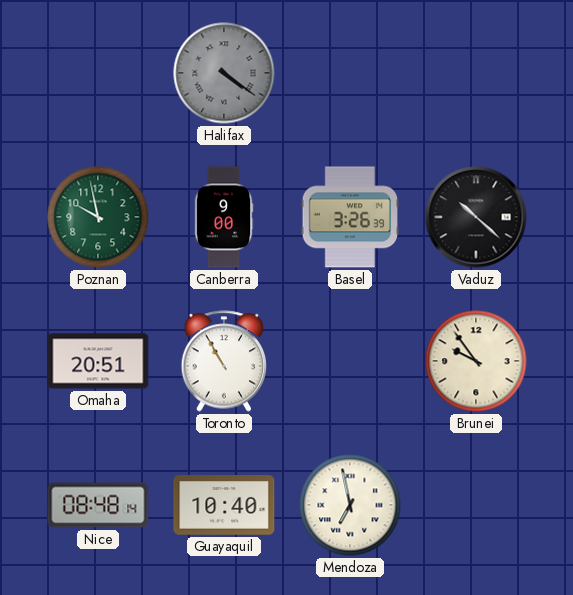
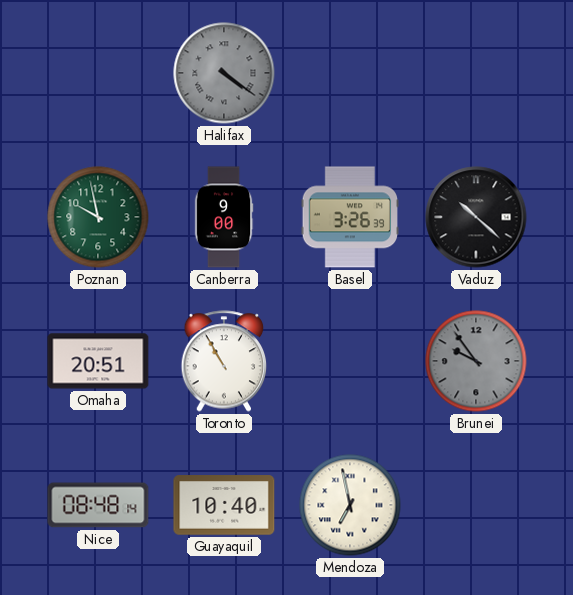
Brunei dial: cream -> grey
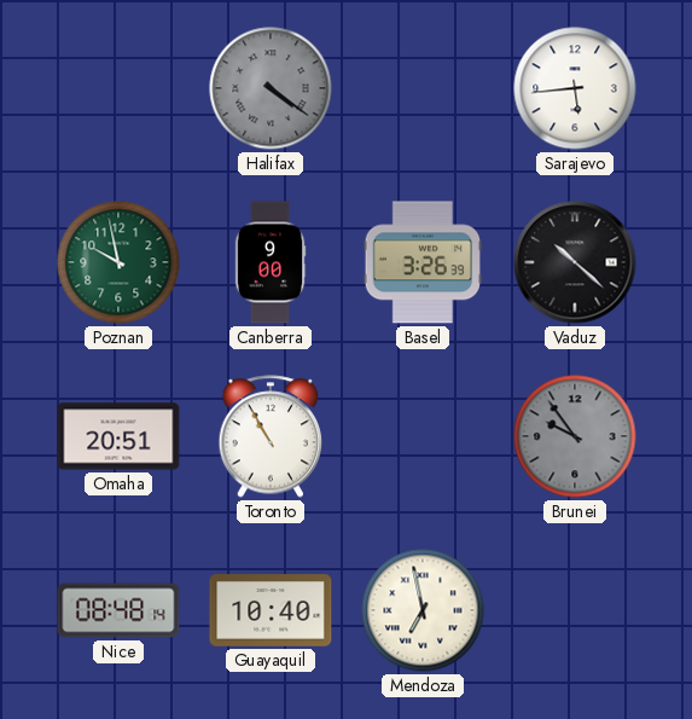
Sarajevo: none -> 5:44
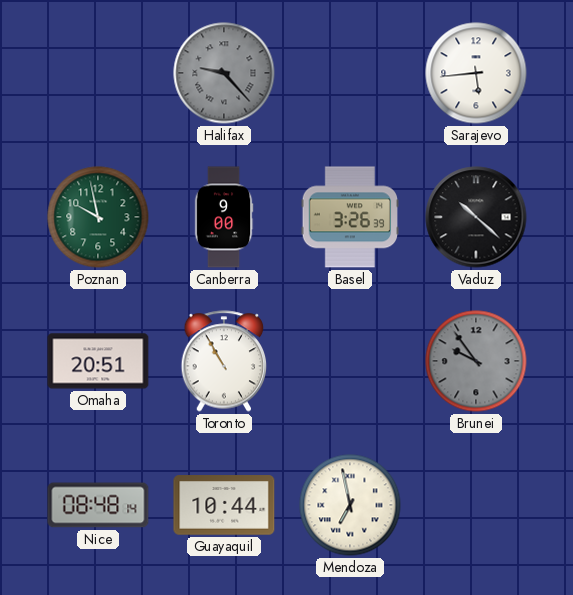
Halifax: 4:21 -> 9:23
Guayaquil: 10:40 -> 10:44
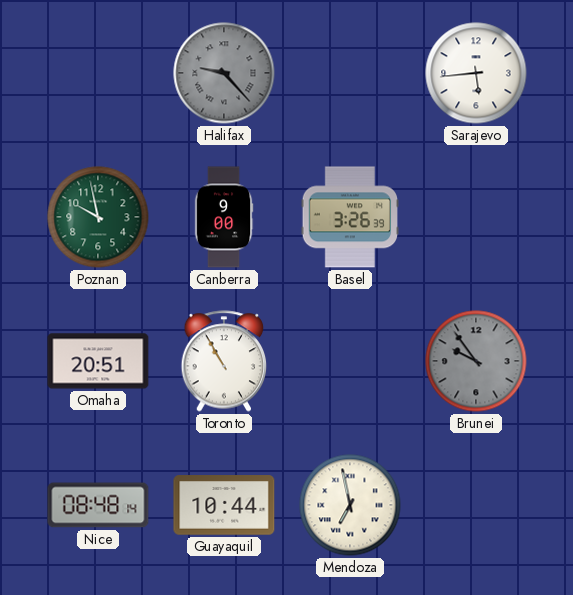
Vaduz: 10:22 -> none
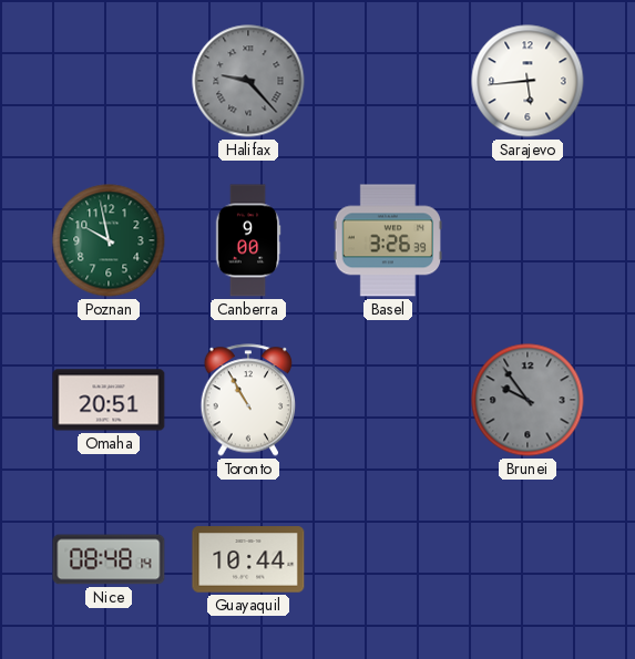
Mendoza: 6:58 -> none
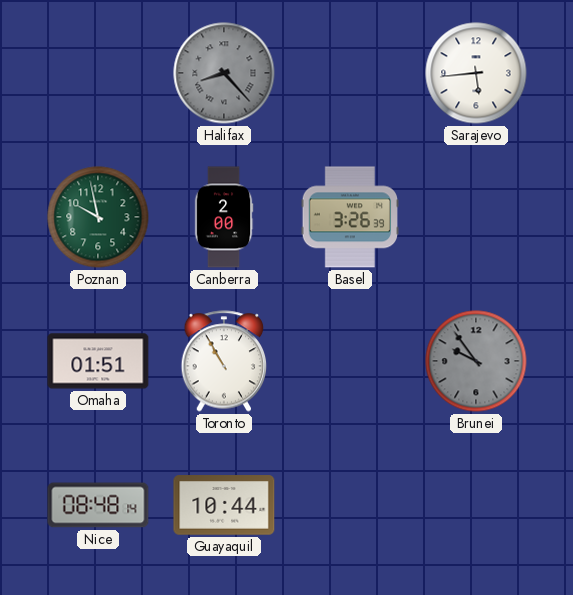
Halifax: 9:23 -> 8:23
Canberra: 9:00 -> 2:00
Omaha: 20:51 -> 01:51
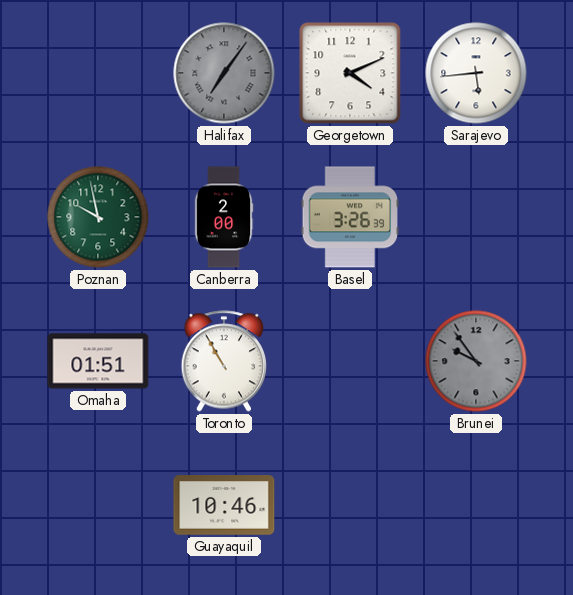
Halifax: 8:23 -> 7:06
Georgetown: none -> 4:11
Nice: 08:48 -> none
Guayaquil: 10:44 -> 10:46
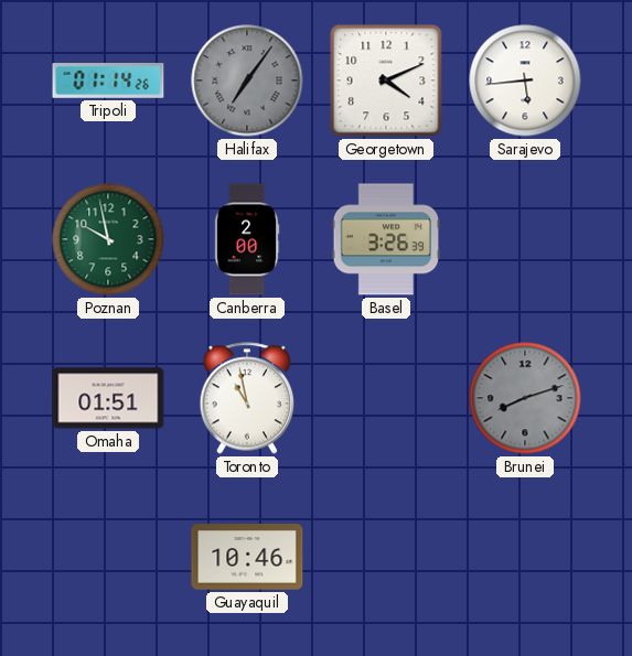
Tripoli: none -> 01:14
Toronto: 10:55 -> 10:58
Brunei: 9:54 -> 8:12
